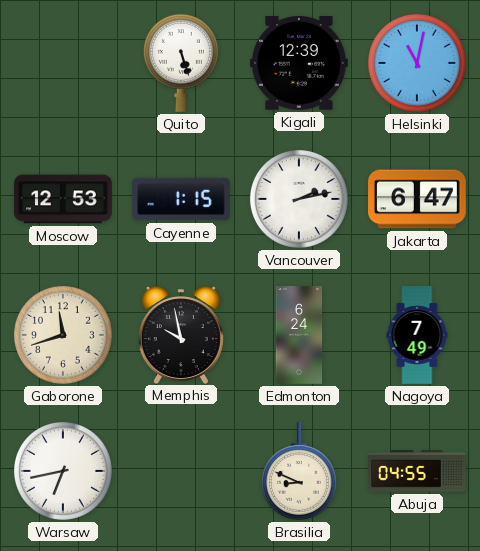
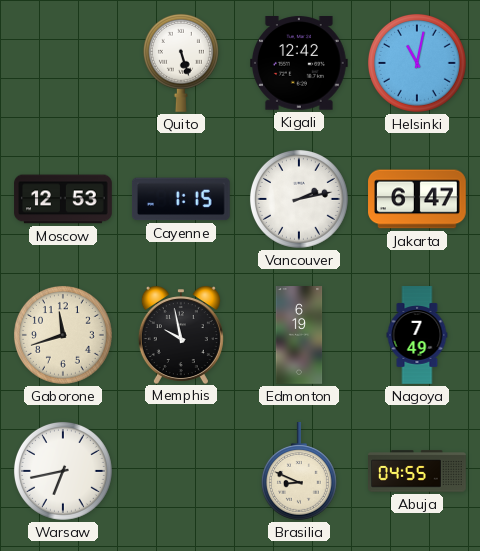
Kigali: 12:39 -> 12:42
Edmonton: 6:24 -> 6:19
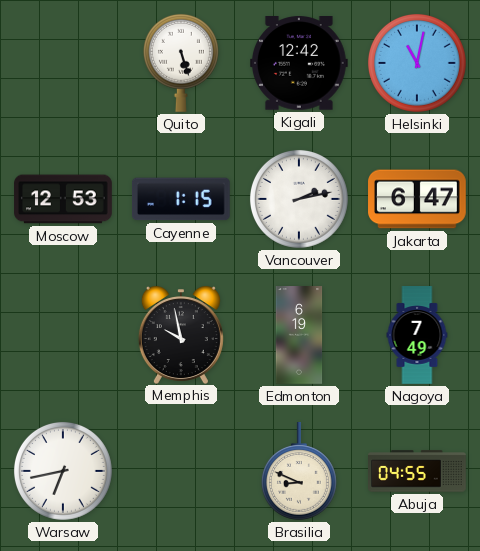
Gaborone: 11:42 -> none
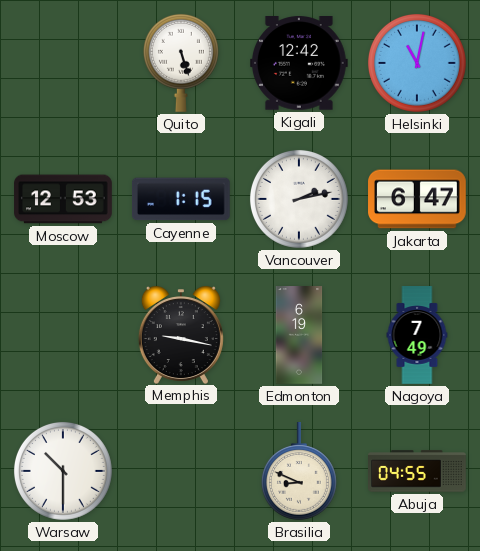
Memphis: 9:58 -> 9:17
Warsaw: 6:43 -> 10:30
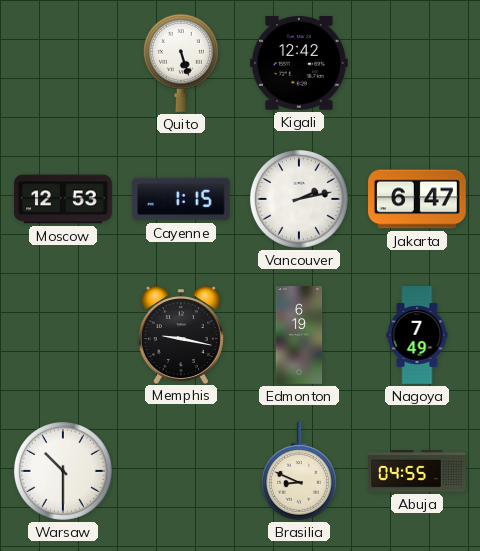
Helsinki: 11:02 -> none
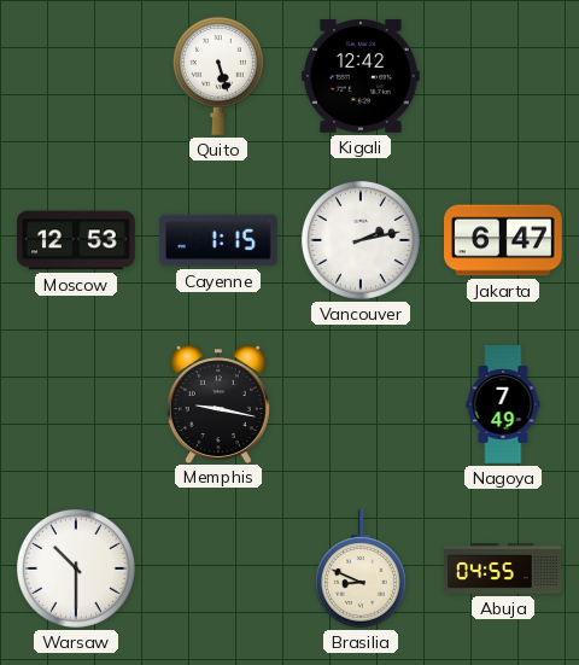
Edmonton: 6:19 -> none
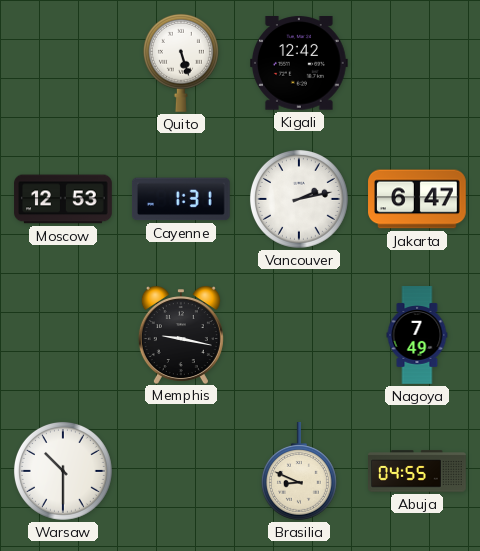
Cayenne: 1:15 -> 1:31
